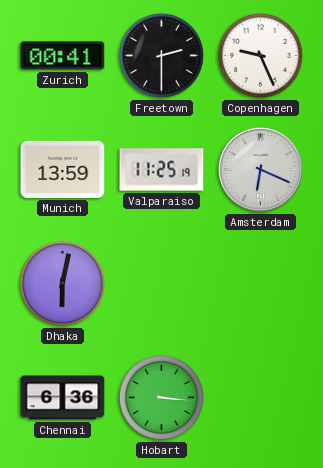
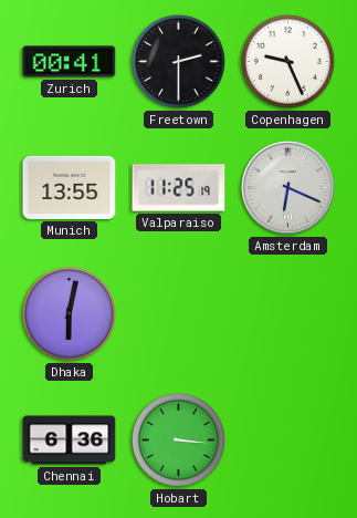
Munich: 13:59 -> 13:55
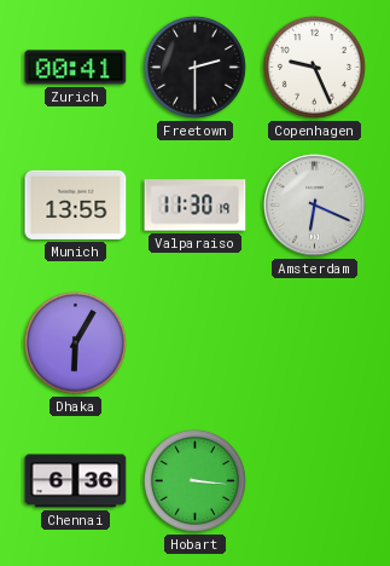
Valparaiso: 11:25 -> 11:30
Dhaka: 6:02 -> 6:05
